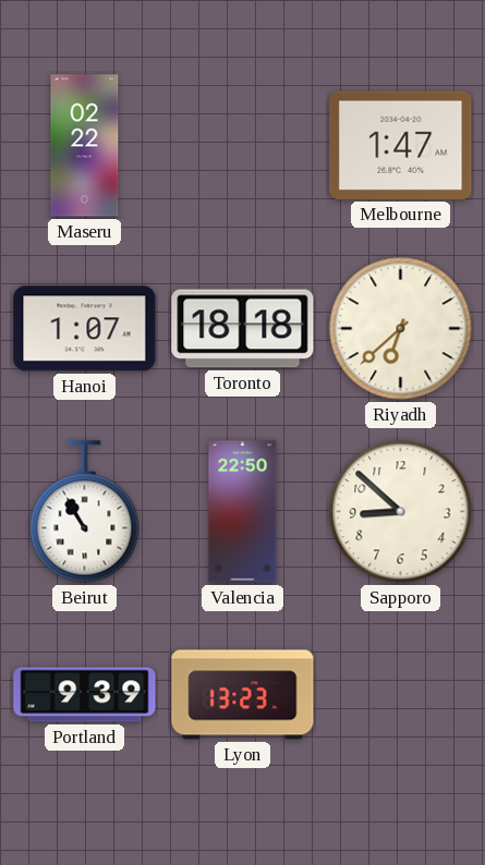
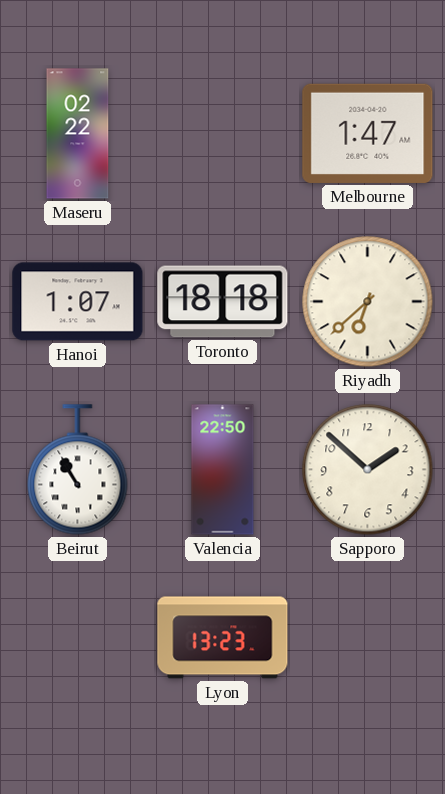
Sapporo: 8:52 -> 1:52
Portland: 9:39 -> none
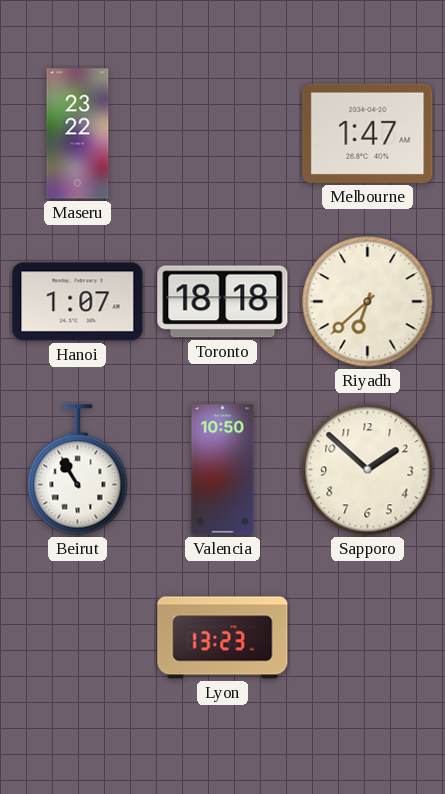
Maseru: 02:22 -> 23:22
Valencia: 22:50 -> 10:50
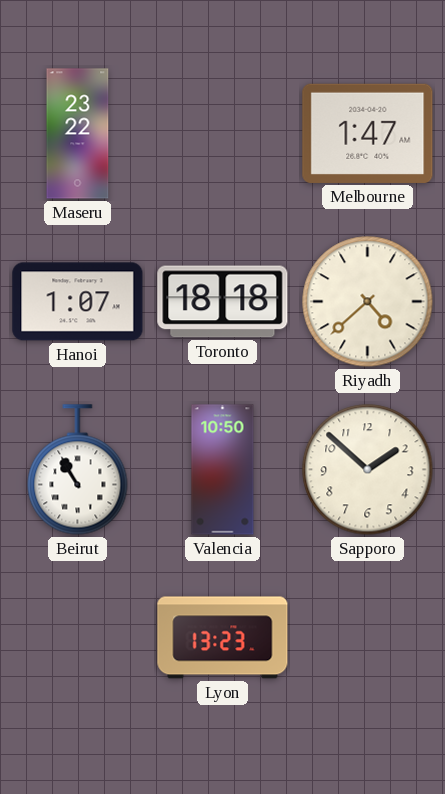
Riyadh: 6:38 -> 4:38
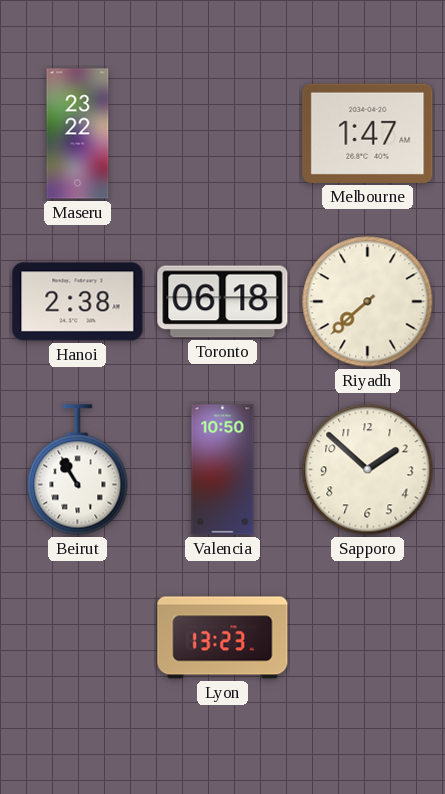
Hanoi: 1:07 -> 2:38
Toronto: 18:18 -> 06:18
Riyadh: 4:38 -> 7:38
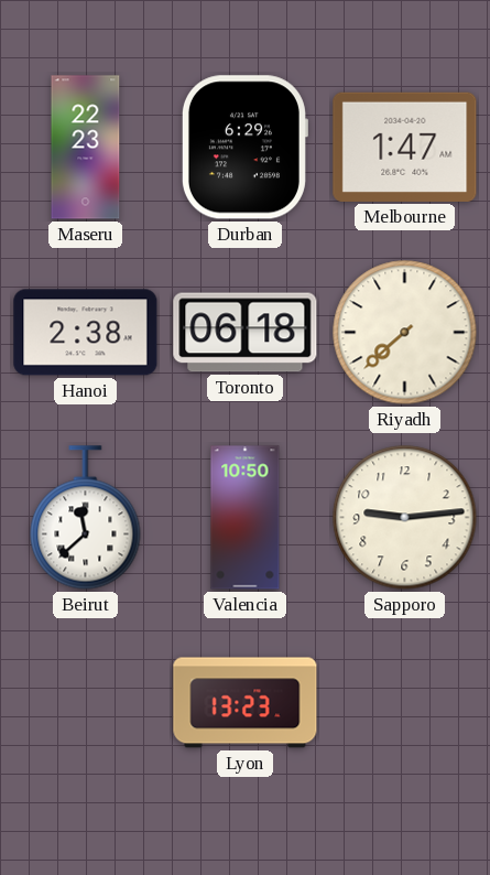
Maseru: 23:22 -> 22:23
Durban: none -> 6:29
Beirut: 10:55 -> 11:38
Sapporo: 1:52 -> 9:14
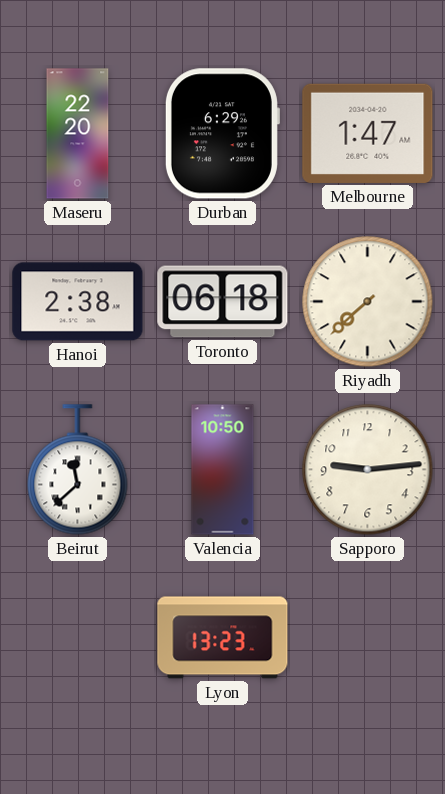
Maseru: 22:23 -> 22:20
